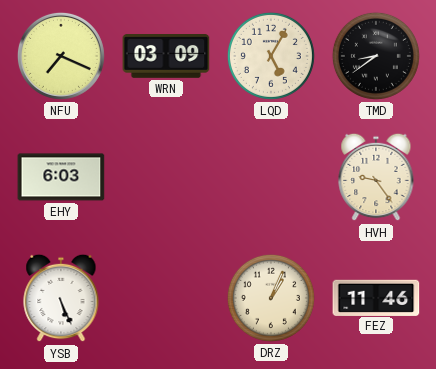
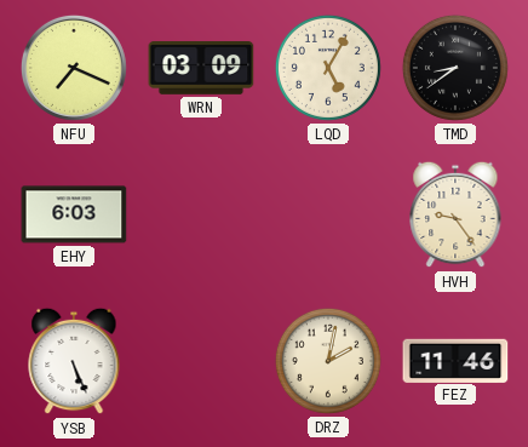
DRZ: 1:04 -> 2:02
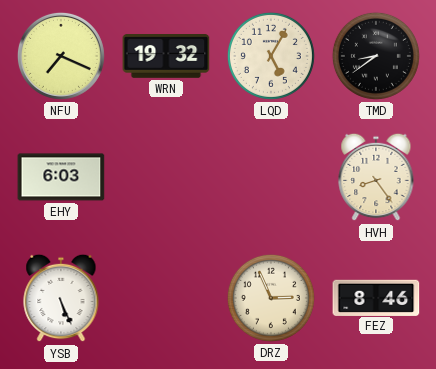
WRN: 03:09 -> 19:32
HVH: 9:24 -> 8:24
DRZ: 2:02 -> 2:56
FEZ: 11:46 -> 8:46
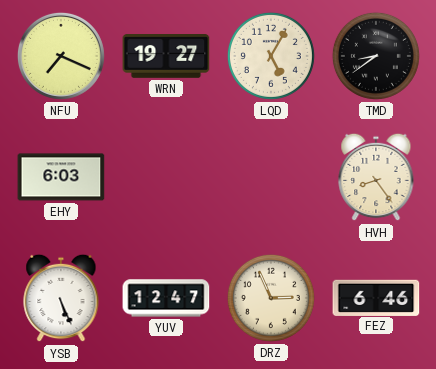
WRN: 19:32 -> 19:27
YUV: none -> 12:47
FEZ: 8:46 -> 6:46
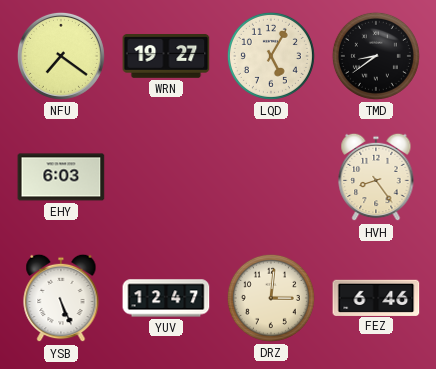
NFU: 7:19 -> 7:21
DRZ: 2:56 -> 3:01
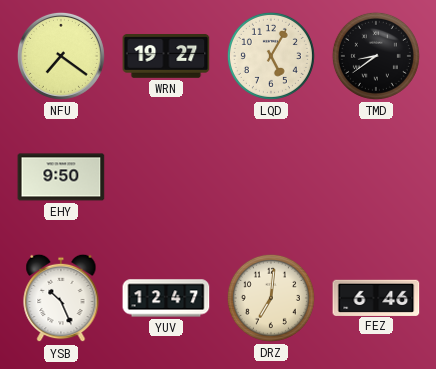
EHY: 6:03 -> 9:50
HVH: 8:24 -> none
YSB: 5:26 -> 10:26
DRZ: 3:01 -> 7:01
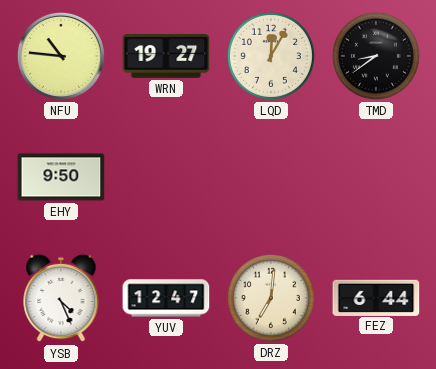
NFU: 7:21 -> 10:46
LQD: 5:05 -> 12:05
YSB: 10:26 -> 4:26
FEZ: 6:46 -> 6:44
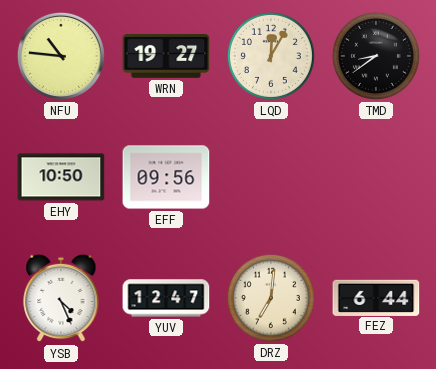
EHY: 9:50 -> 10:50
EFF: none -> 09:56
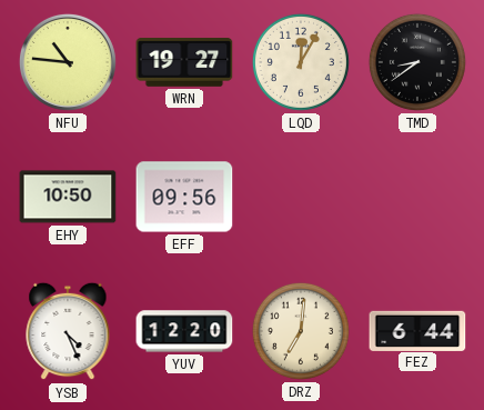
YUV: 12:47 -> 12:20
